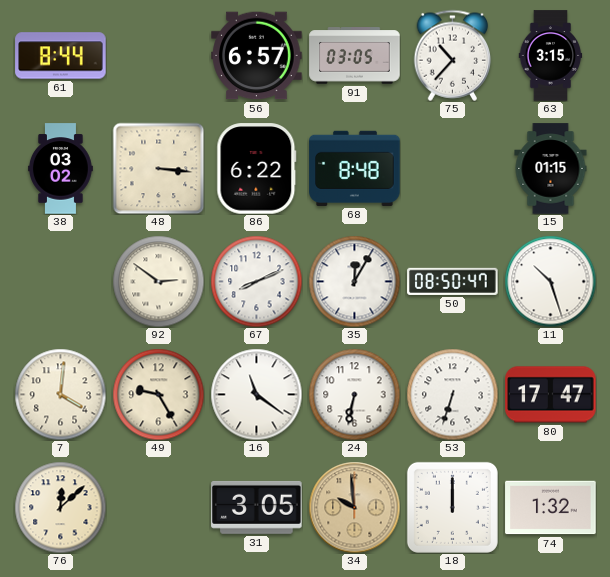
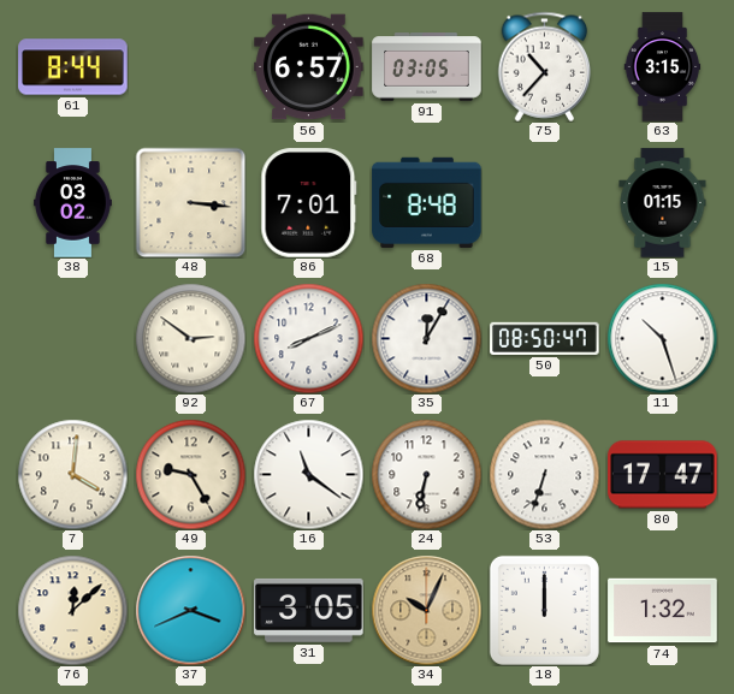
86: 6:22 -> 7:01
37: none -> 3:41
34: 9:59 -> 10:04
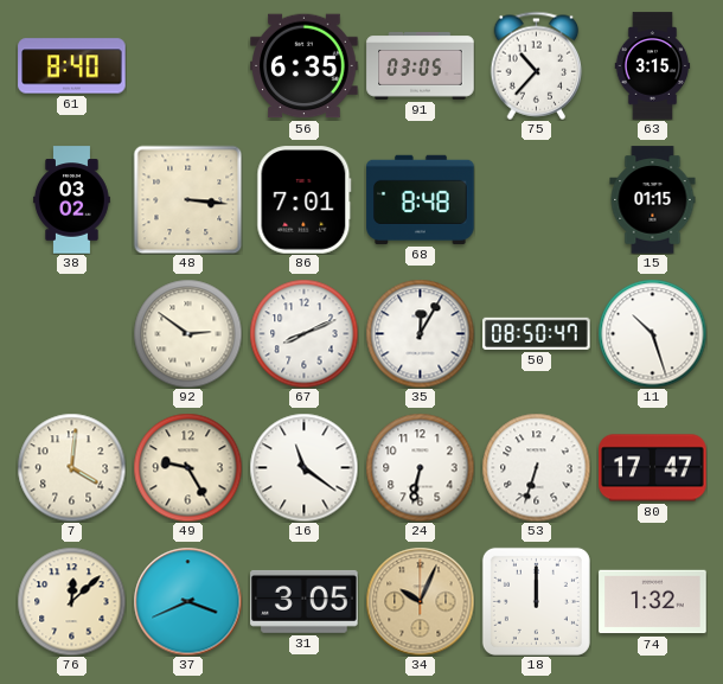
61: 8:44 -> 8:40
56: 6:57 -> 6:35
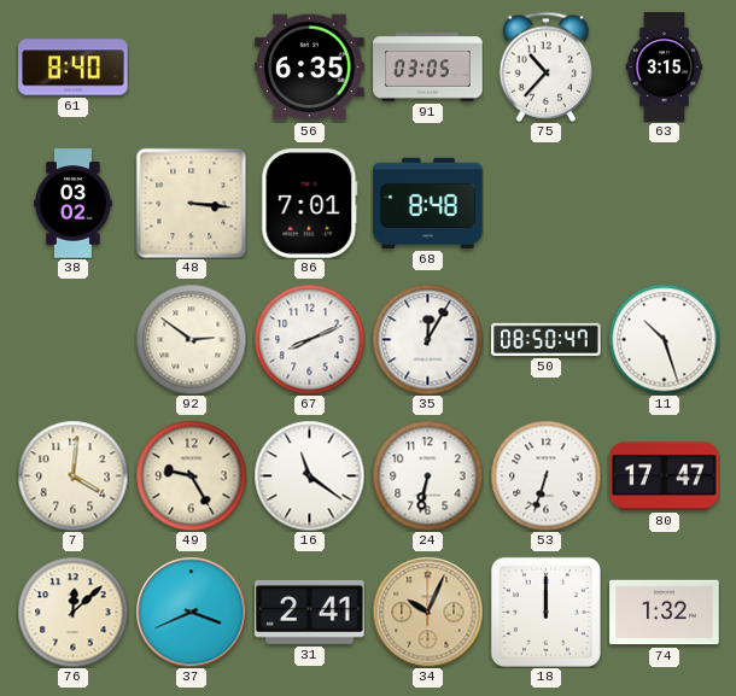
15: 01:15 -> none
31: 3:05 -> 2:41
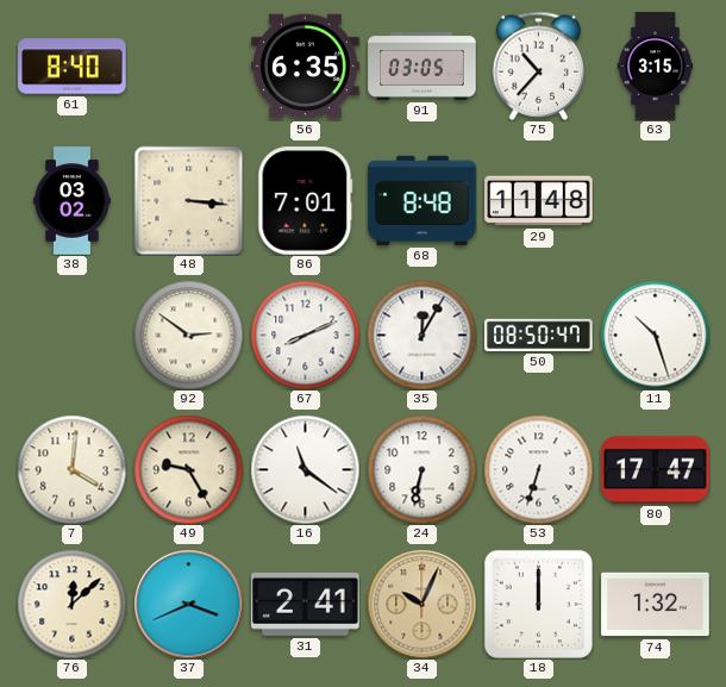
29: none -> 11:48
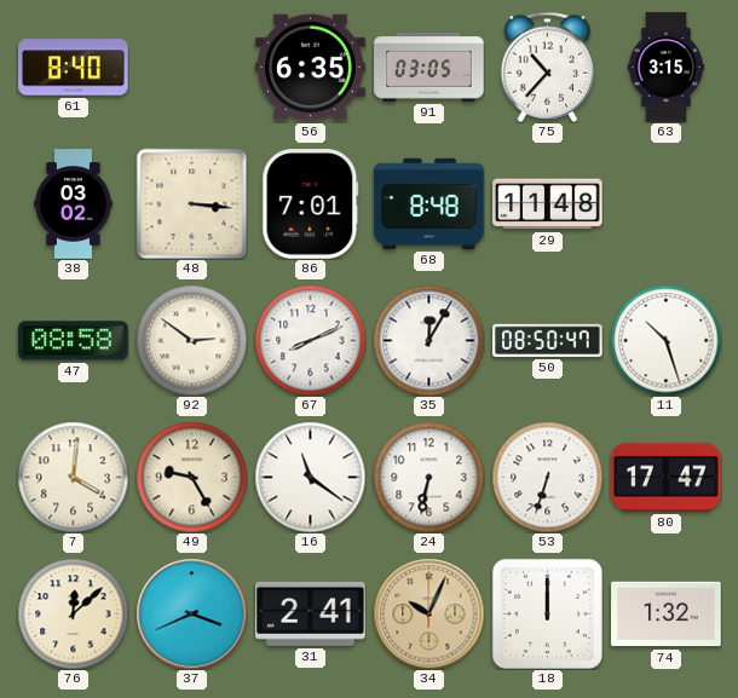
47: none -> 08:58
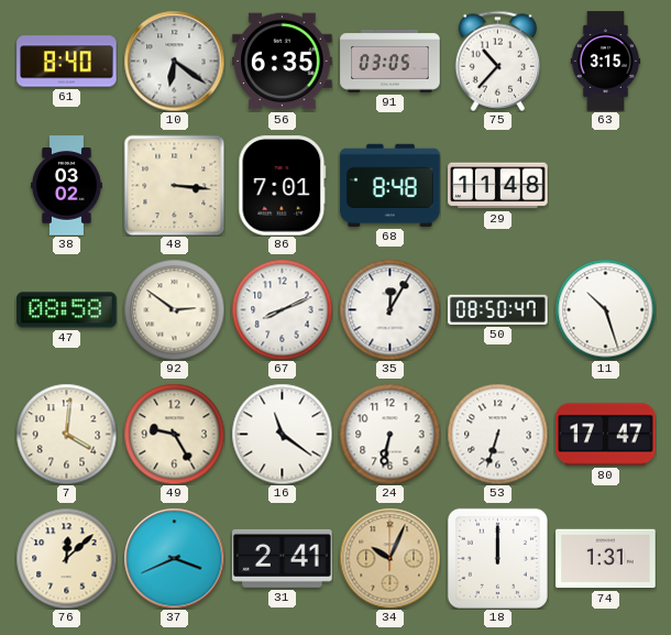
10: none -> 6:21
74: 1:32 -> 1:31
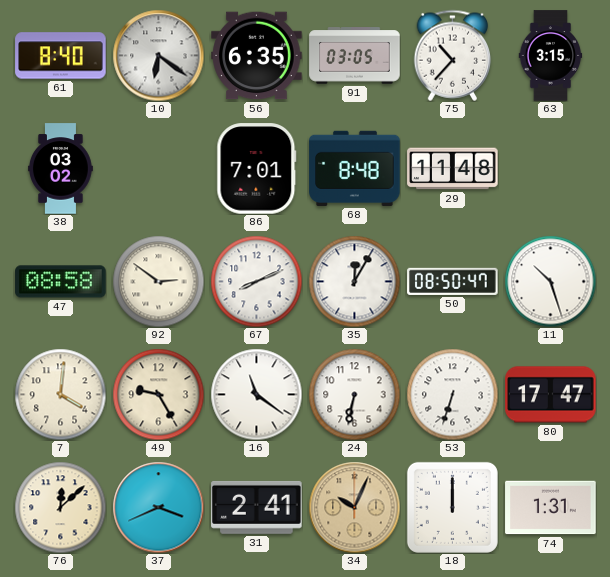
48: 3:16 -> none
